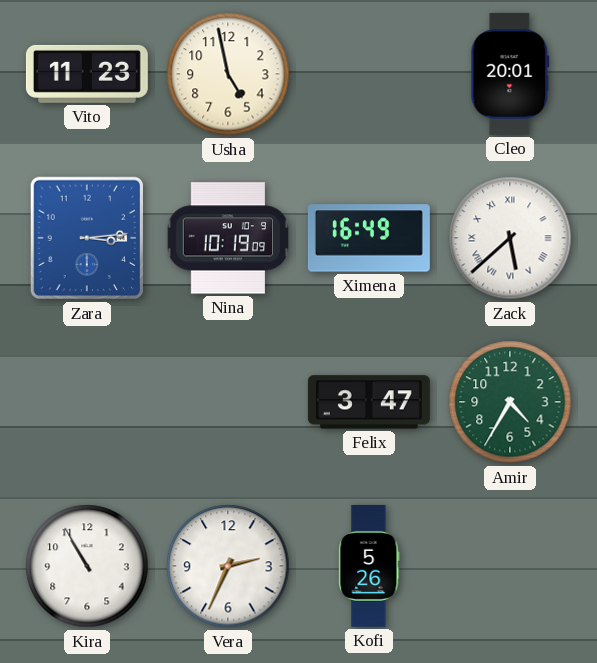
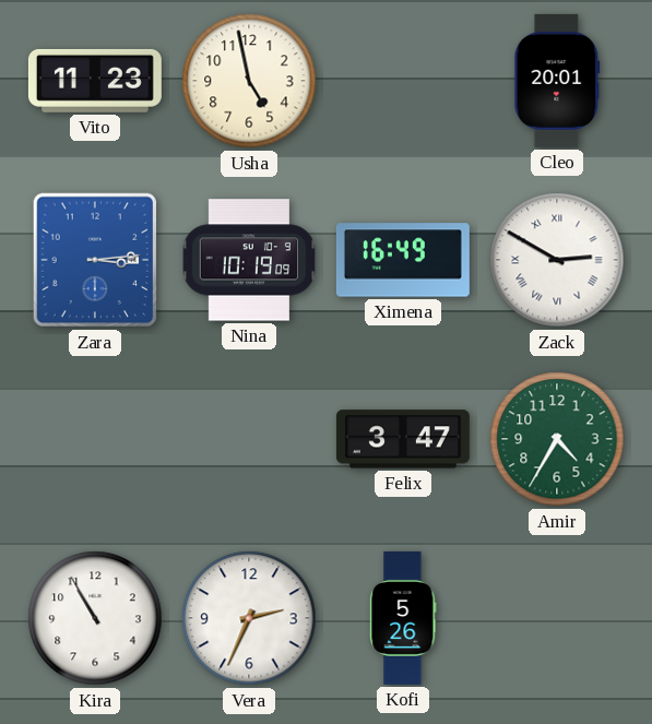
Zack: 5:38 -> 2:50
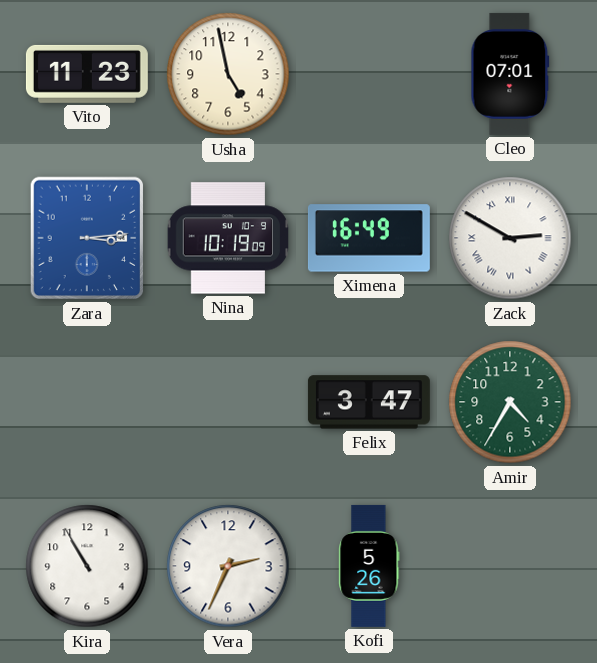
Cleo: 20:01 -> 07:01
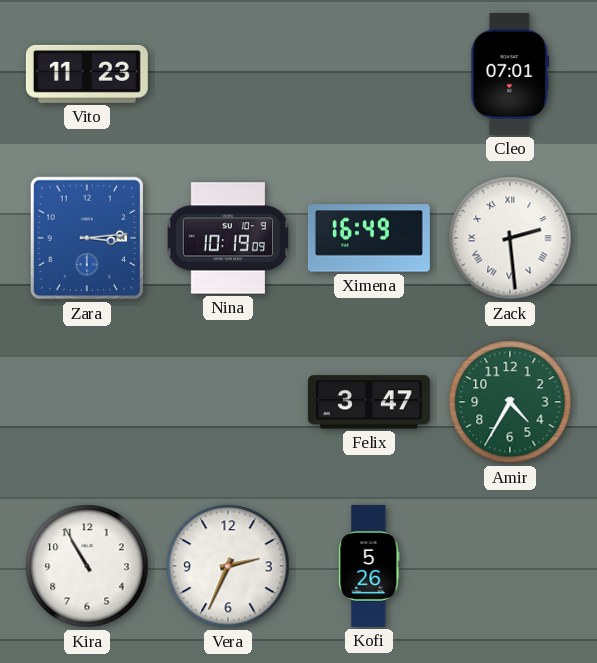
Usha: 4:58 -> none
Zack: 2:50 -> 2:29
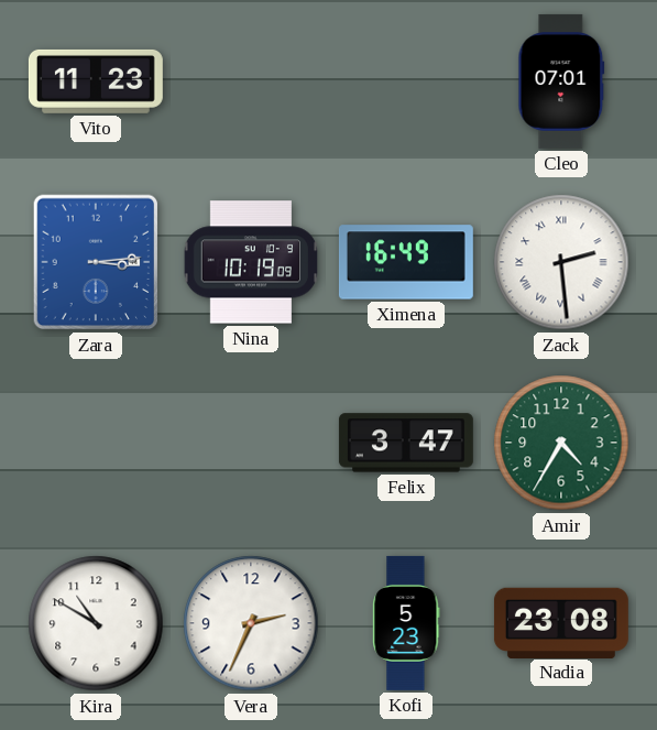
Kira: 10:55 -> 10:50
Kofi: 5:26 -> 5:23
Nadia: none -> 23:08
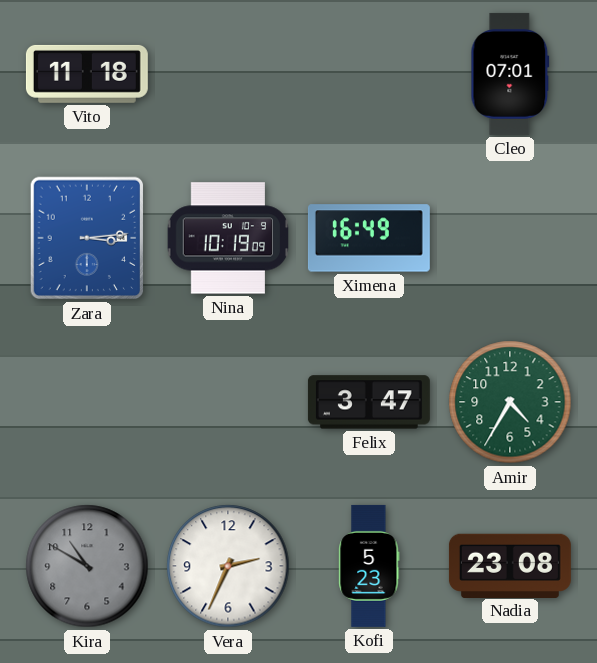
Vito: 11:23 -> 11:18
Zack: 2:29 -> none
Kira dial: white -> grey
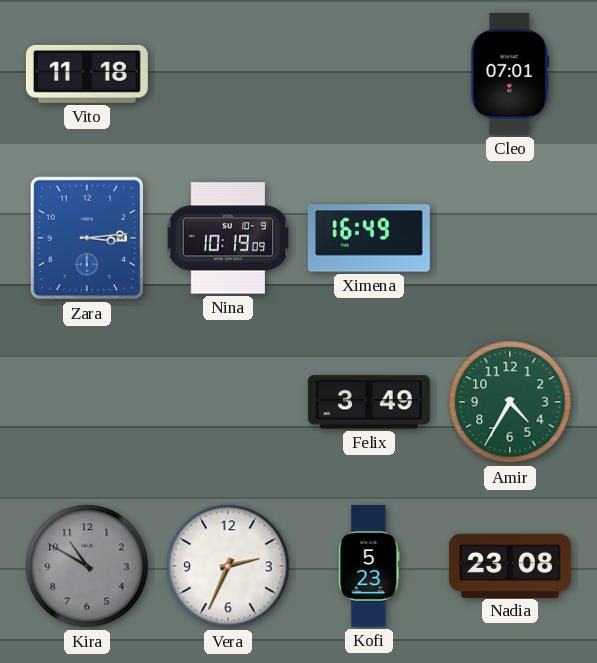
Felix: 3:47 -> 3:49
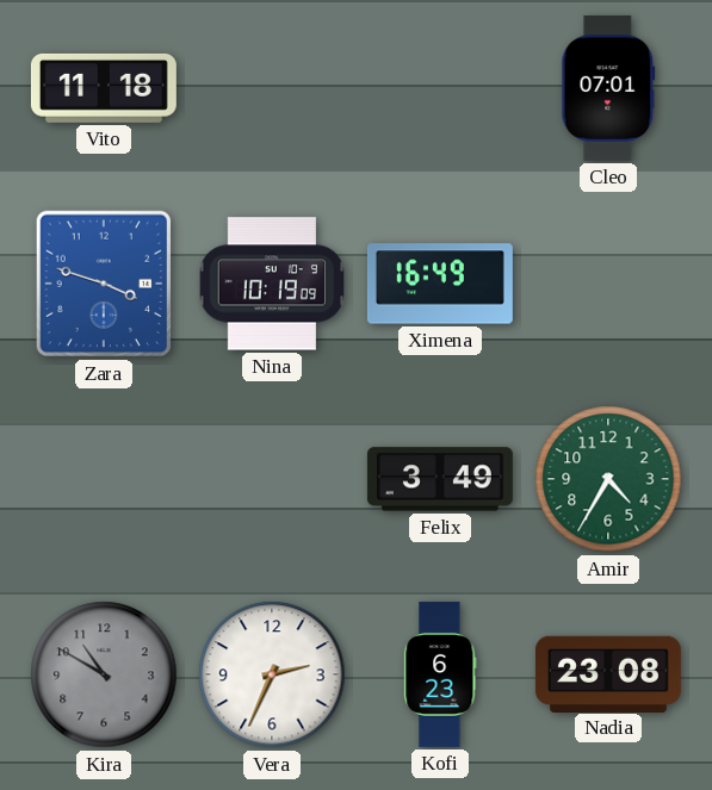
Zara: 3:14 -> 3:48
Kofi: 5:23 -> 6:23
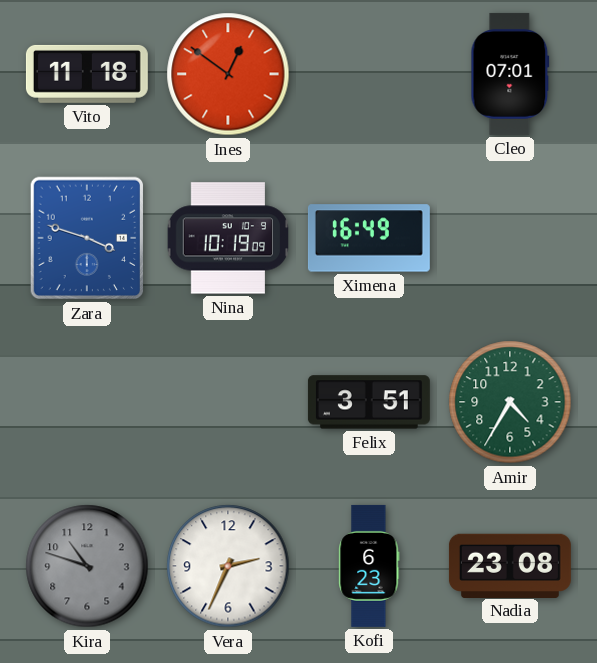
Ines: none -> 12:51
Felix: 3:49 -> 3:51
Kira: 10:50 -> 10:48
